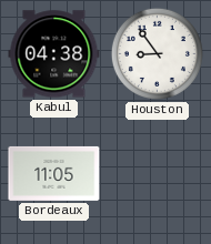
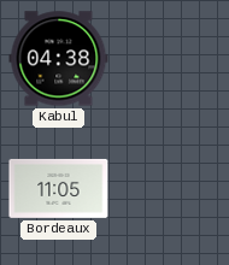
Houston: 8:54 -> none
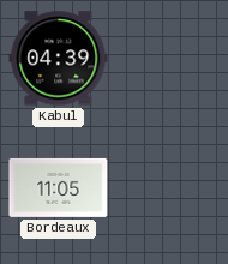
Kabul: 04:38 -> 04:39
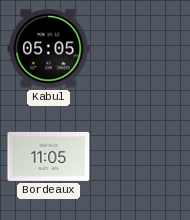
Kabul: 04:39 -> 05:05
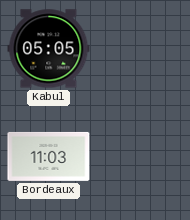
Bordeaux: 11:05 -> 11:03
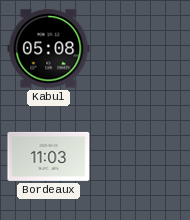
Kabul: 05:05 -> 05:08
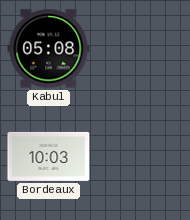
Bordeaux: 11:03 -> 10:03
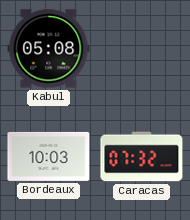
Caracas: none -> 07:32
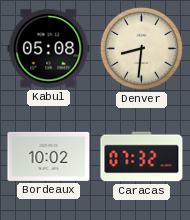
Denver: none -> 8:31
Bordeaux: 10:03 -> 10:02
